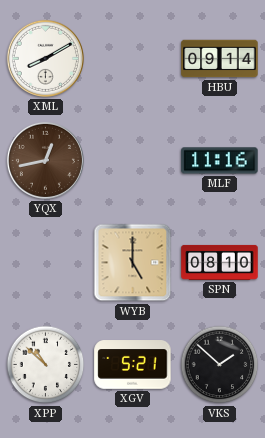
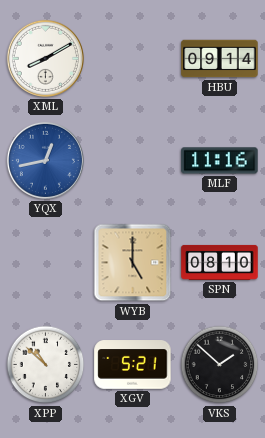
YQX dial: brown -> blue
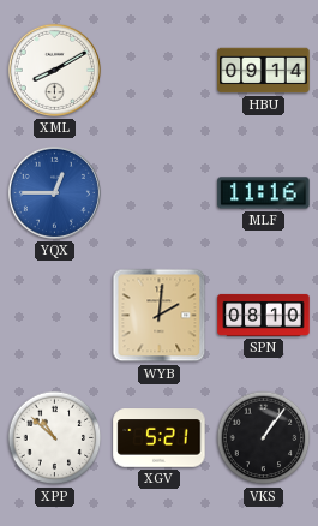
YQX: 12:43 -> 12:45
WYB: 5:00 -> 2:01
VKS: 1:52 -> 1:06
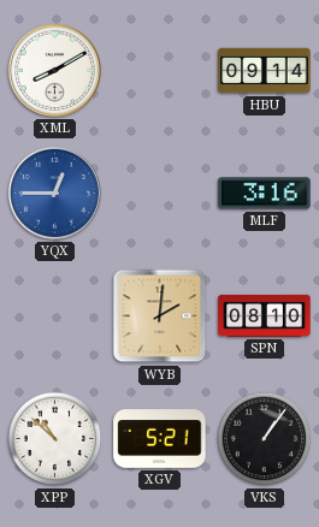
MLF: 11:16 -> 3:16
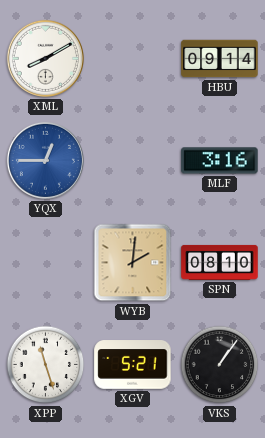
XPP: 10:52 -> 11:27
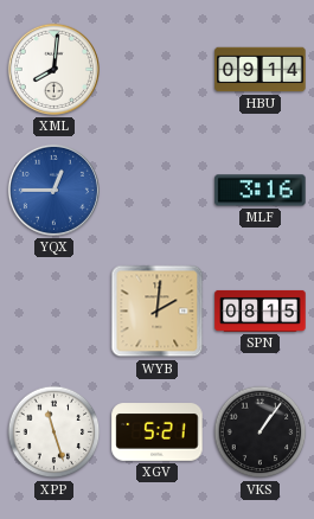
XML: 8:10 -> 8:01
SPN: 08:10 -> 08:15
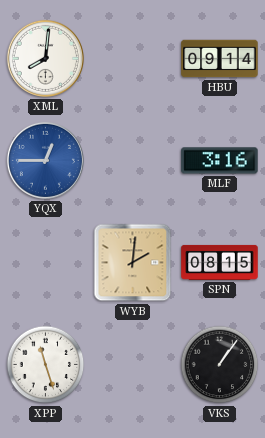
XGV: 5:21 -> none
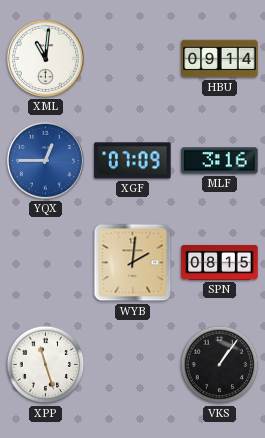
XML: 8:01 -> 11:01
XGF: none -> 07:09
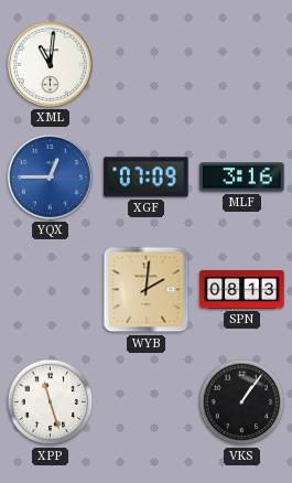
HBU: 09:14 -> none
SPN: 08:15 -> 08:13
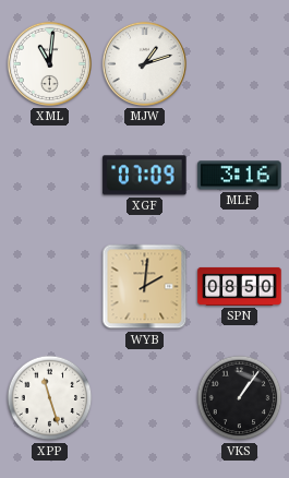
MJW: none -> 1:12
YQX: 12:45 -> none
SPN: 08:13 -> 08:50
